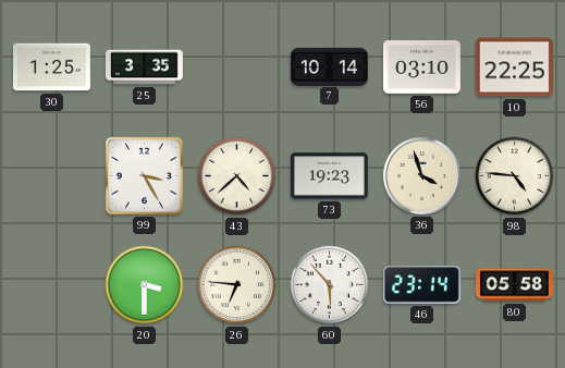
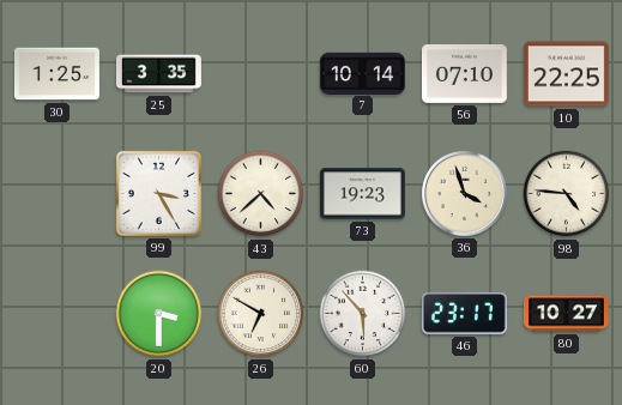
56: 03:10 -> 07:10
26: 6:46 -> 6:50
46: 23:14 -> 23:17
80: 05:58 -> 10:27
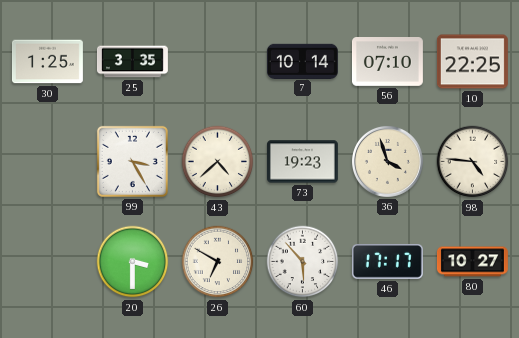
46: 23:17 -> 17:17
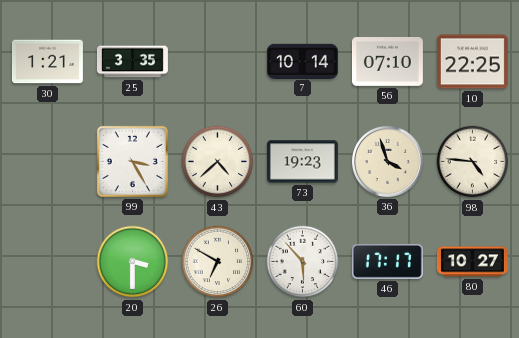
30: 1:25 -> 1:21
